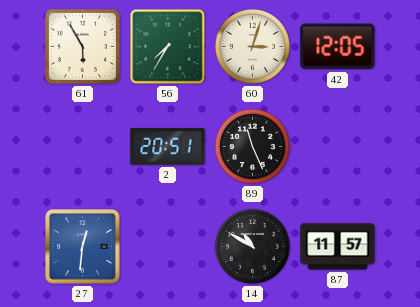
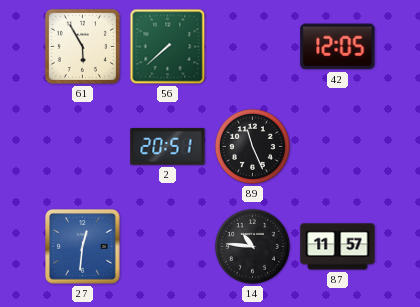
56: 7:35 -> 7:38
60: 3:03 -> none
14: 10:50 -> 10:46
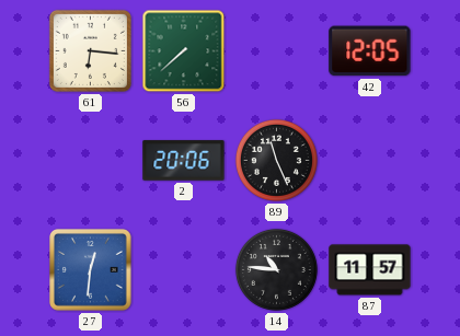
61: 5:55 -> 6:16
2: 20:51 -> 20:06
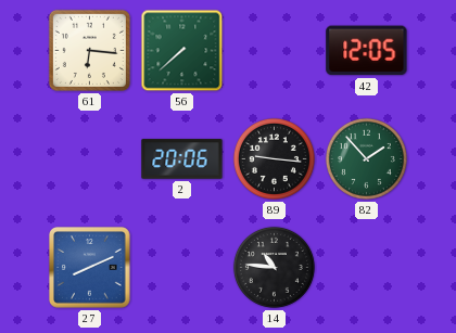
89: 11:26 -> 9:16
82: none -> 1:53
27: 12:31 -> 8:11
87: 11:57 -> none
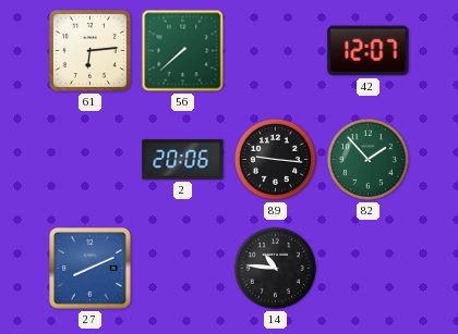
61: 6:16 -> 6:14
42: 12:05 -> 12:07
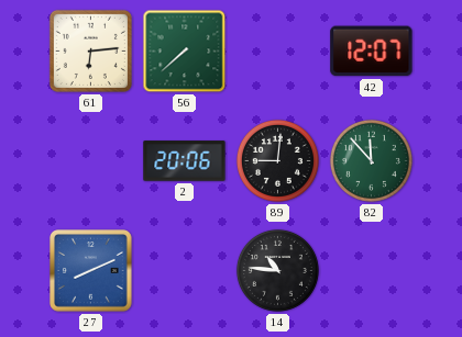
89: 9:16 -> 9:01
82: 1:53 -> 11:53
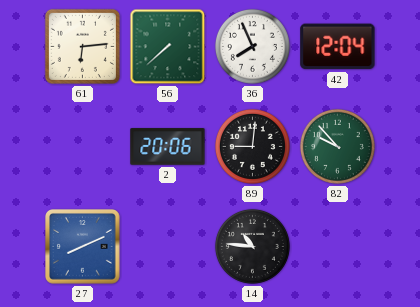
36: none -> 7:56
42: 12:07 -> 12:04
82: 11:53 -> 9:53
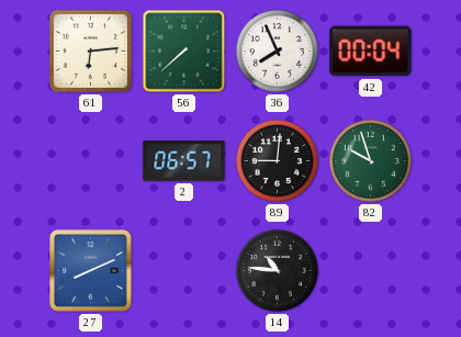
42: 12:04 -> 00:04
2: 20:06 -> 06:57
82: 9:53 -> 9:57
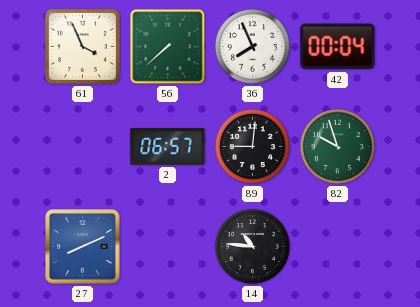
61: 6:14 -> 3:56
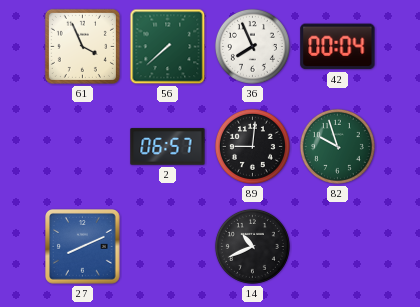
14: 10:46 -> 10:41
